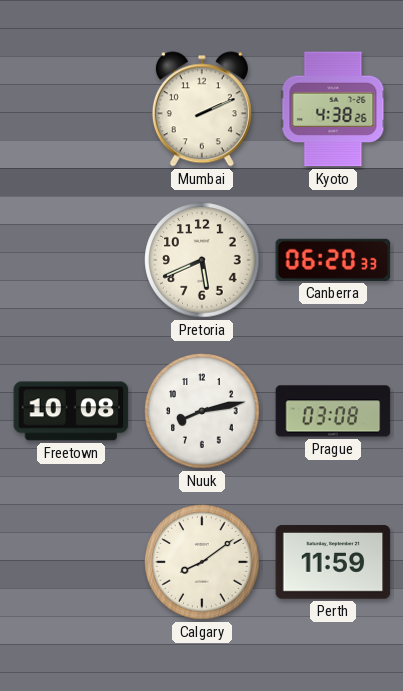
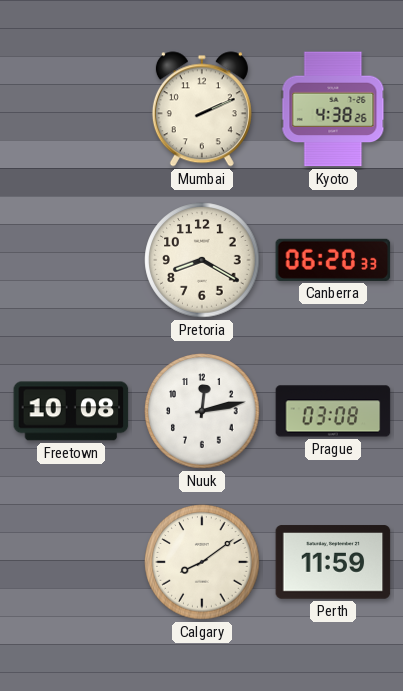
Pretoria: 5:41 -> 8:20
Nuuk: 8:13 -> 12:13
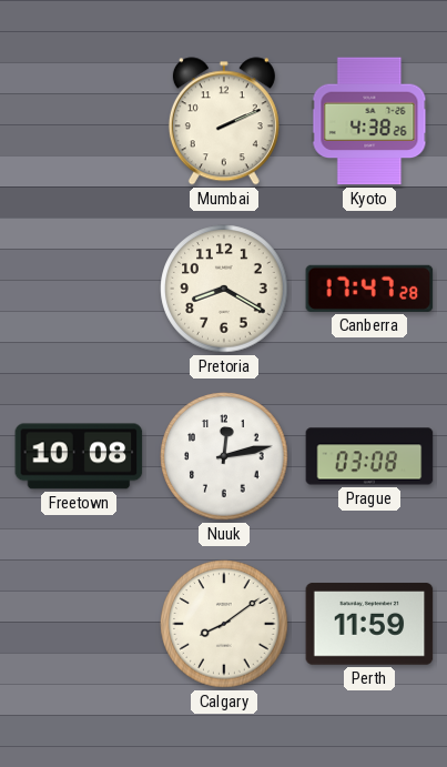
Canberra: 06:20 -> 17:47
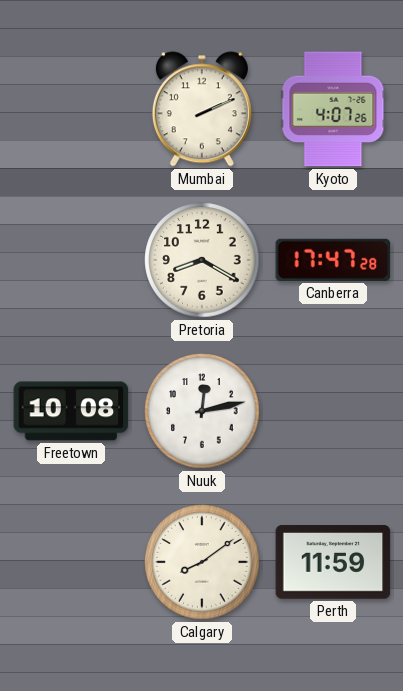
Kyoto: 4:38 -> 4:07
Prague: 03:08 -> none
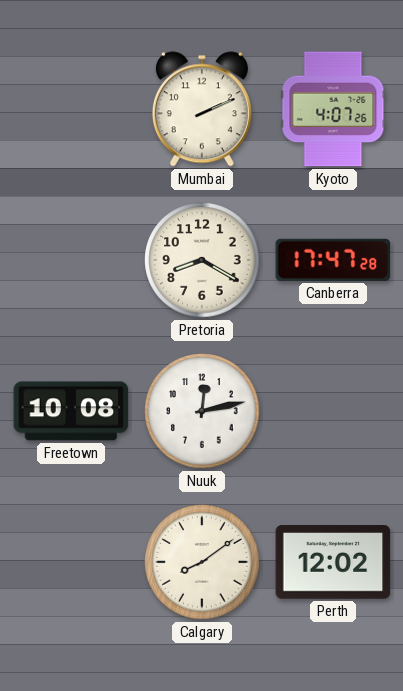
Perth: 11:59 -> 12:02
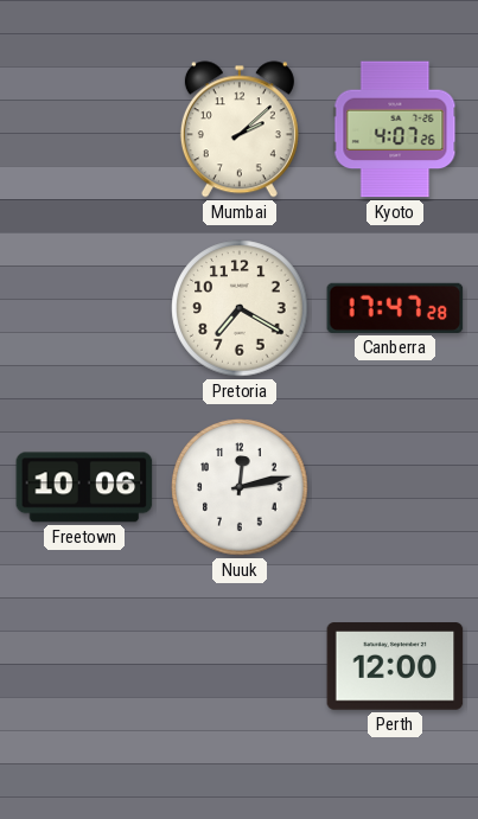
Mumbai: 2:11 -> 2:08
Pretoria: 8:20 -> 7:20
Freetown: 10:08 -> 10:06
Calgary: 8:09 -> none
Perth: 12:02 -> 12:00
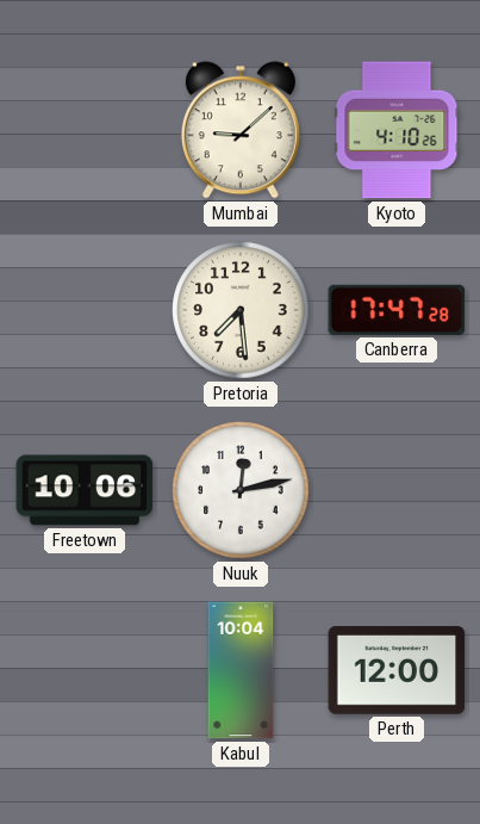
Mumbai: 2:08 -> 9:08
Kyoto: 4:07 -> 4:10
Pretoria: 7:20 -> 7:29
Kabul: none -> 10:04
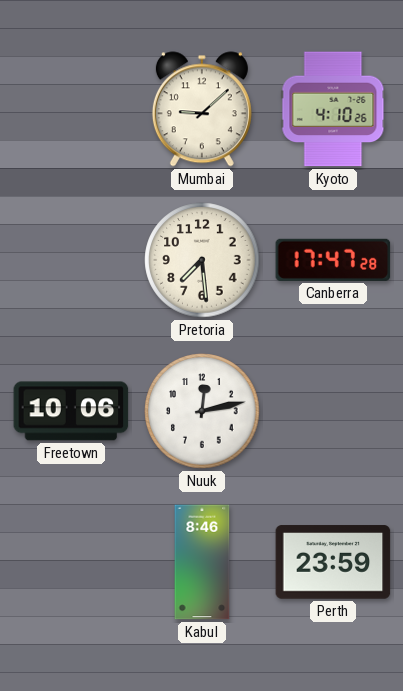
Kabul: 10:04 -> 8:46
Perth: 12:00 -> 23:59
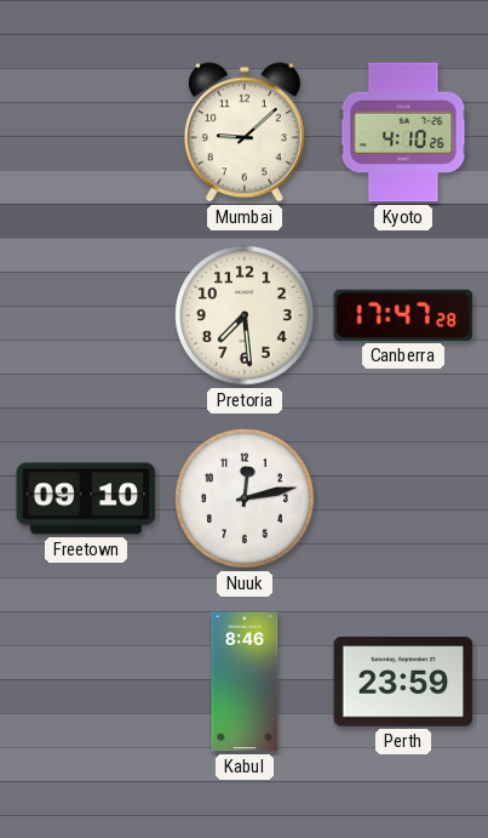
Freetown: 10:06 -> 09:10
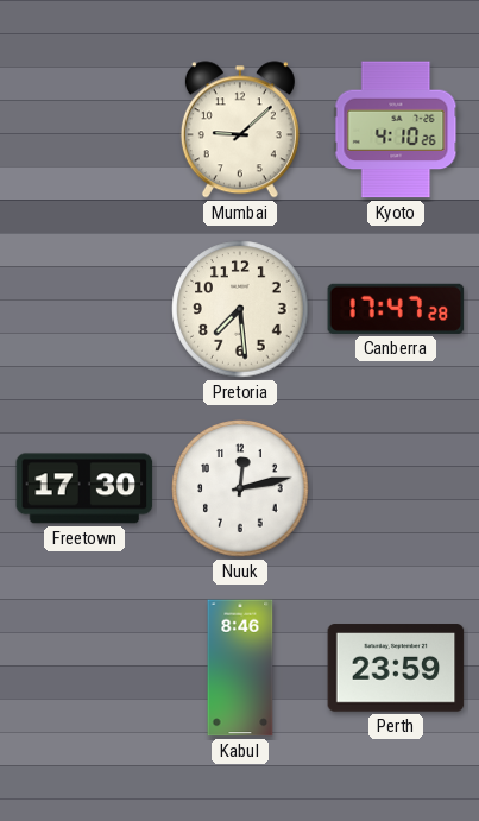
Freetown: 09:10 -> 17:30
